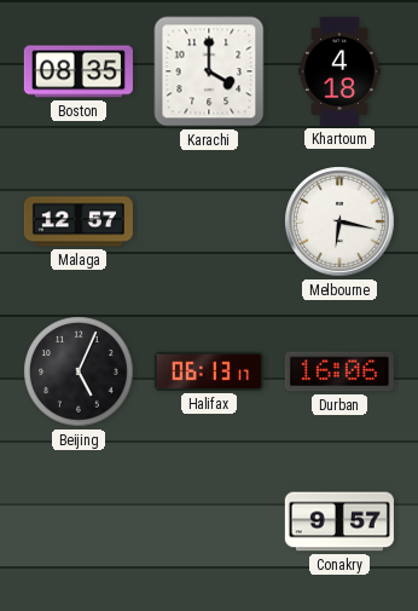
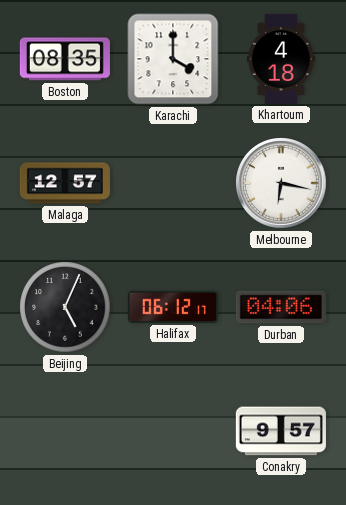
Halifax: 06:13 -> 06:12
Durban: 16:06 -> 04:06
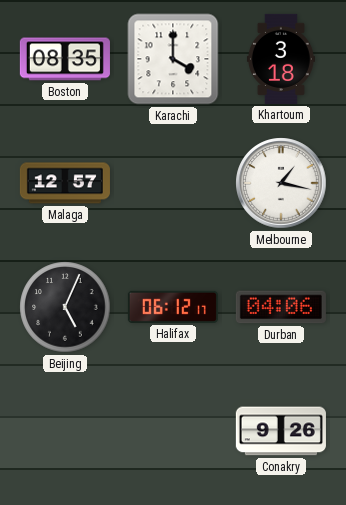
Khartoum: 4:18 -> 3:18
Melbourne: 6:17 -> 1:17
Conakry: 9:57 -> 9:26
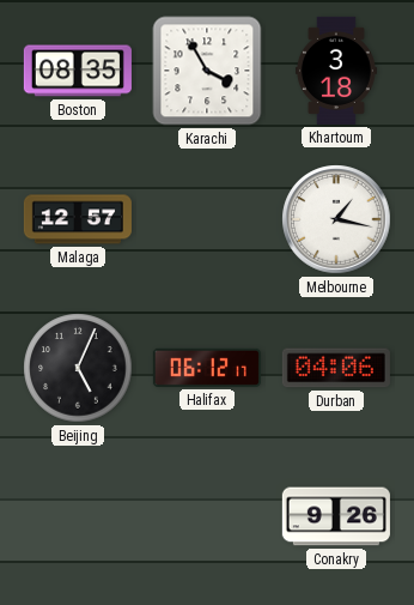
Karachi: 4:00 -> 3:55
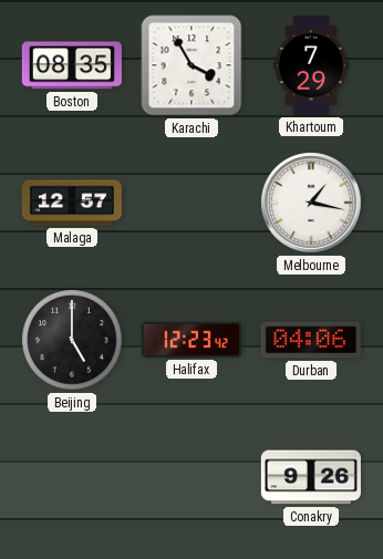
Khartoum: 3:18 -> 7:29
Beijing: 5:04 -> 5:00
Halifax: 06:12 -> 12:23
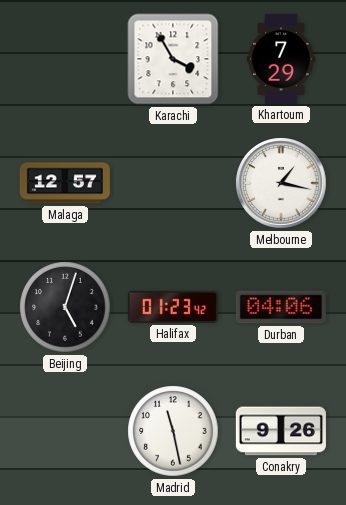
Boston: 08:35 -> none
Beijing: 5:00 -> 5:03
Halifax: 12:23 -> 01:23
Madrid: none -> 11:28
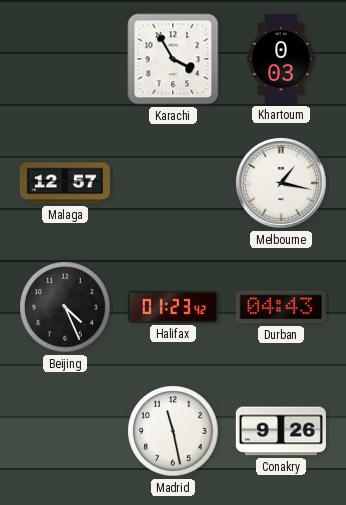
Khartoum: 7:29 -> 0:03
Beijing: 5:03 -> 4:26
Durban: 04:06 -> 04:43
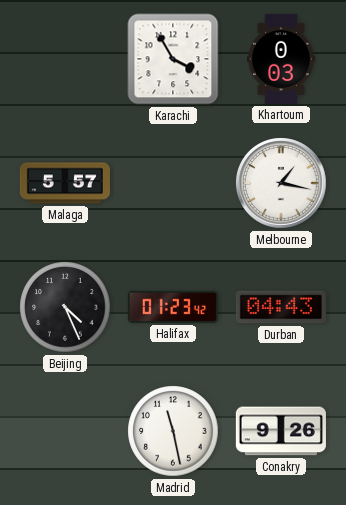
Malaga: 12:57 -> 5:57
